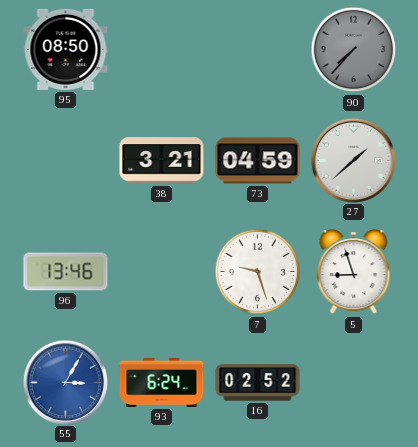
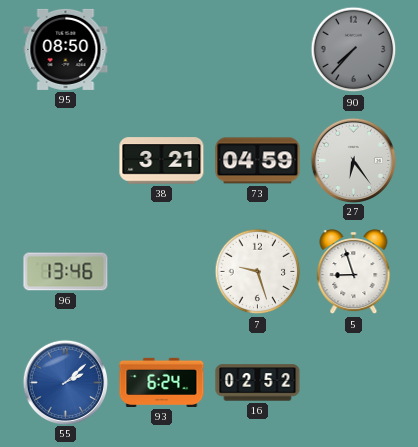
27: 1:38 -> 6:24
55: 3:05 -> 2:08
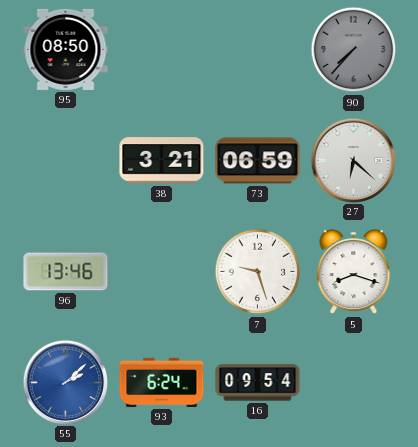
73: 04:59 -> 06:59
27: 6:24 -> 6:22
5: 8:57 -> 8:18
16: 02:52 -> 09:54
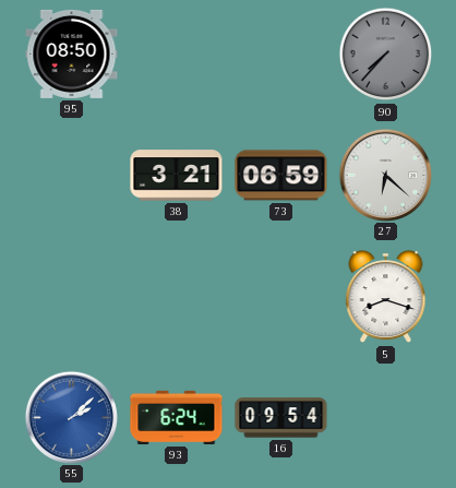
96: 13:46 -> none
7: 9:27 -> none
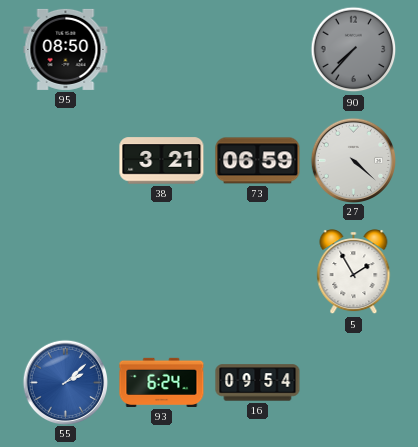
27: 6:22 -> 4:22
5: 8:18 -> 1:55
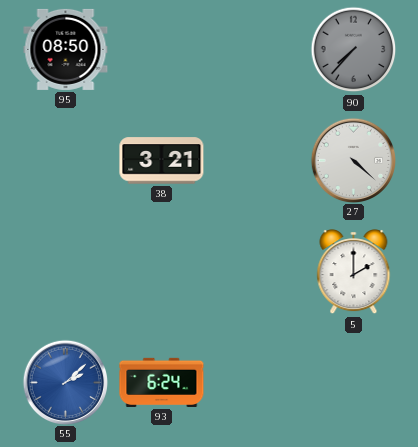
73: 06:59 -> none
5: 1:55 -> 2:00
16: 09:54 -> none
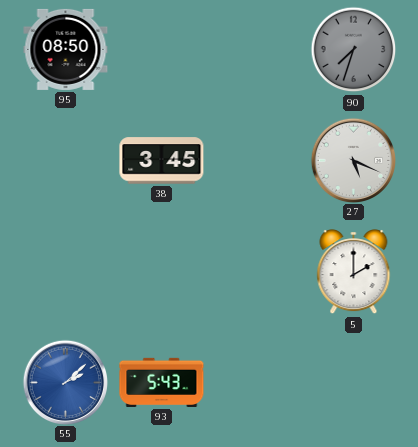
90: 7:37 -> 7:33
38: 3:21 -> 3:45
27: 4:22 -> 5:19
93: 6:24 -> 5:43
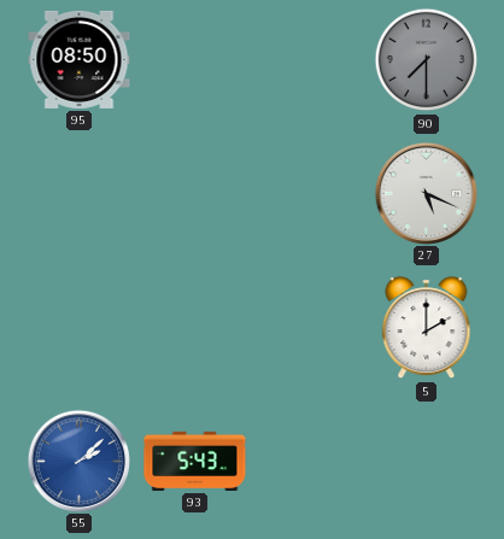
90: 7:33 -> 7:30
38: 3:45 -> none
